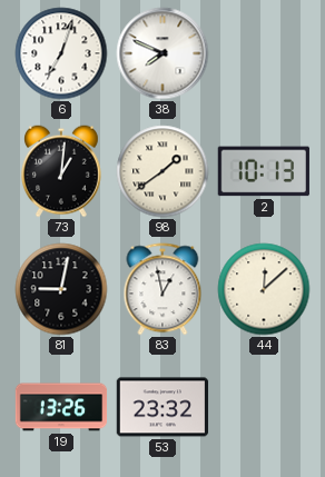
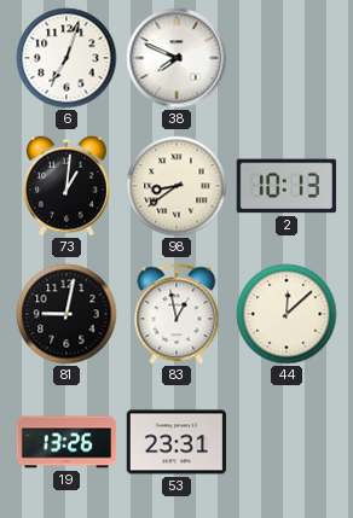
98: 1:39 -> 8:39
53: 23:32 -> 23:31
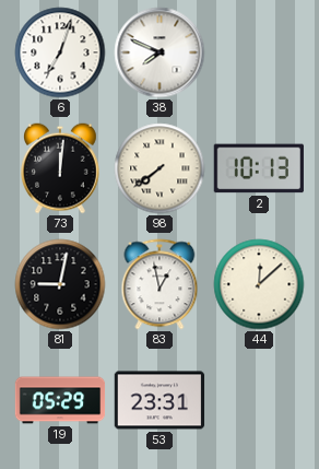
73: 1:01 -> 12:01
98: 8:39 -> 7:39
19: 13:26 -> 05:29
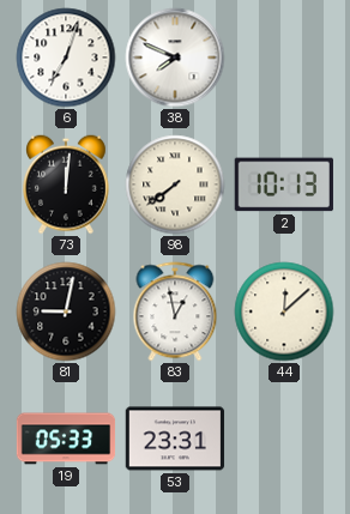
19: 05:29 -> 05:33
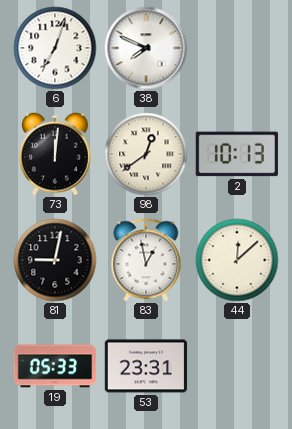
98: 7:39 -> 12:39
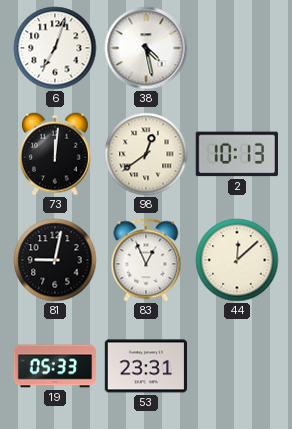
38: 7:49 -> 4:28
83: 12:58 -> 12:56
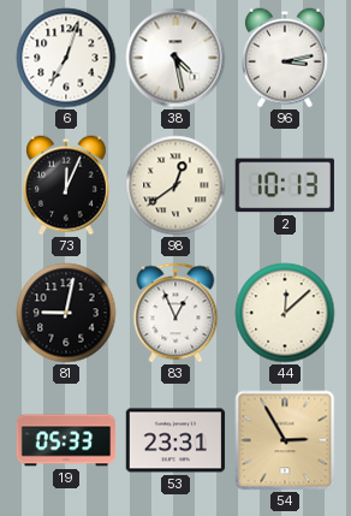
96: none -> 3:13
73: 12:01 -> 12:04
54: none -> 2:55
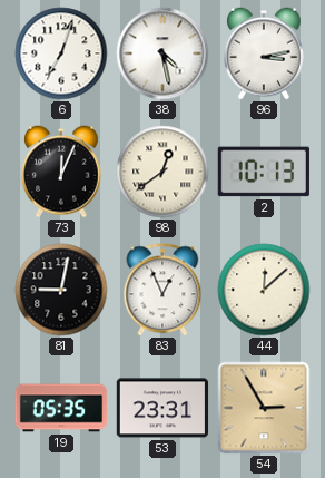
19: 05:33 -> 05:35
